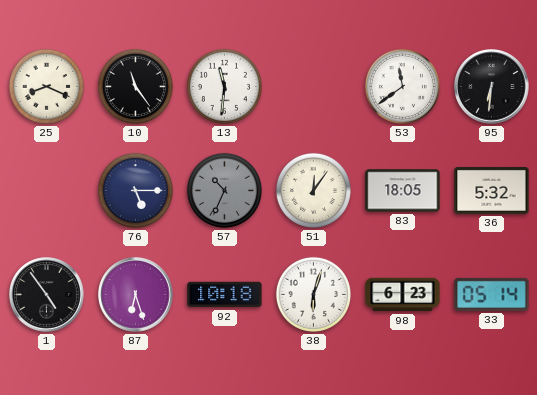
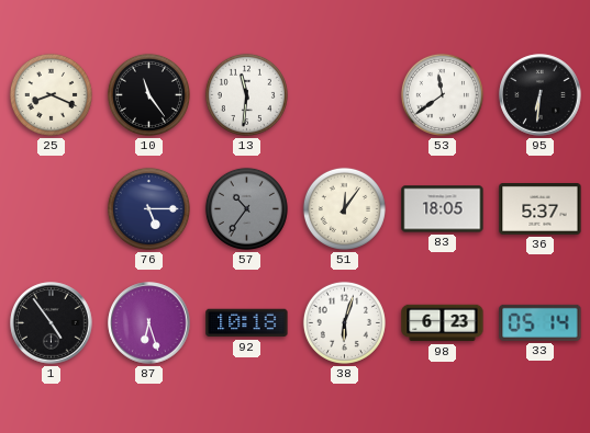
57: 10:34 -> 10:36
36: 5:32 -> 5:37
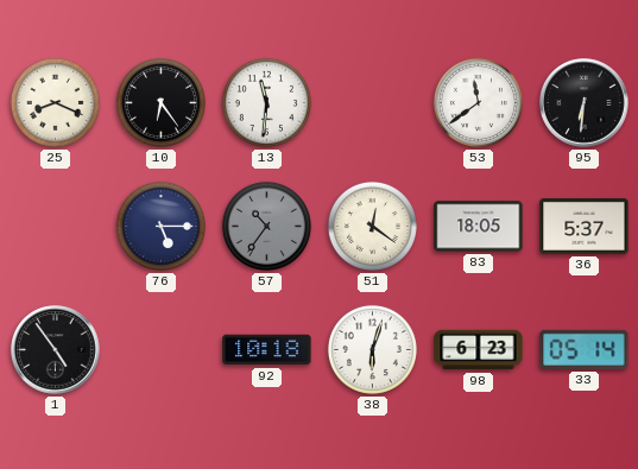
10: 11:24 -> 6:24
51: 12:06 -> 12:21
87: 6:27 -> none
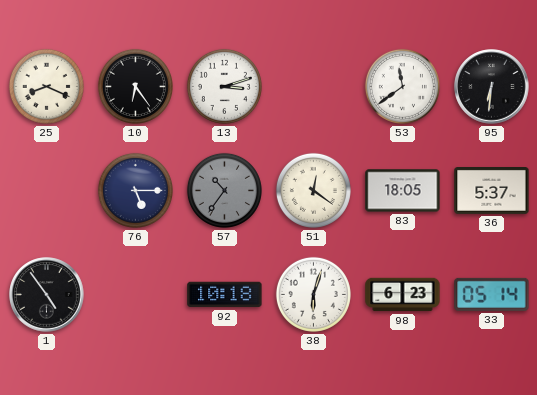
13: 11:31 -> 3:12
